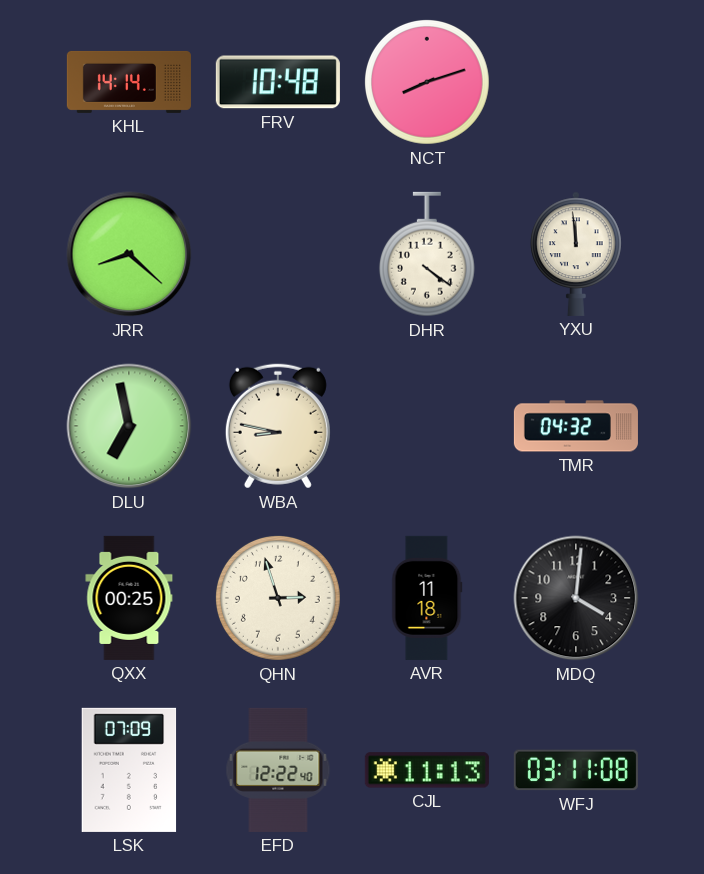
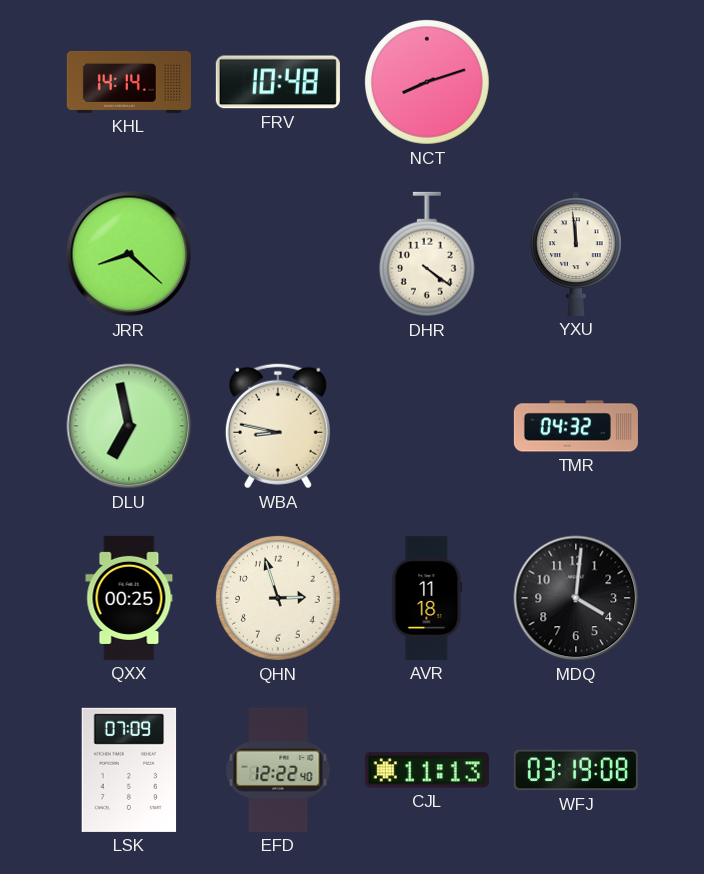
WFJ: 03:11 -> 03:19
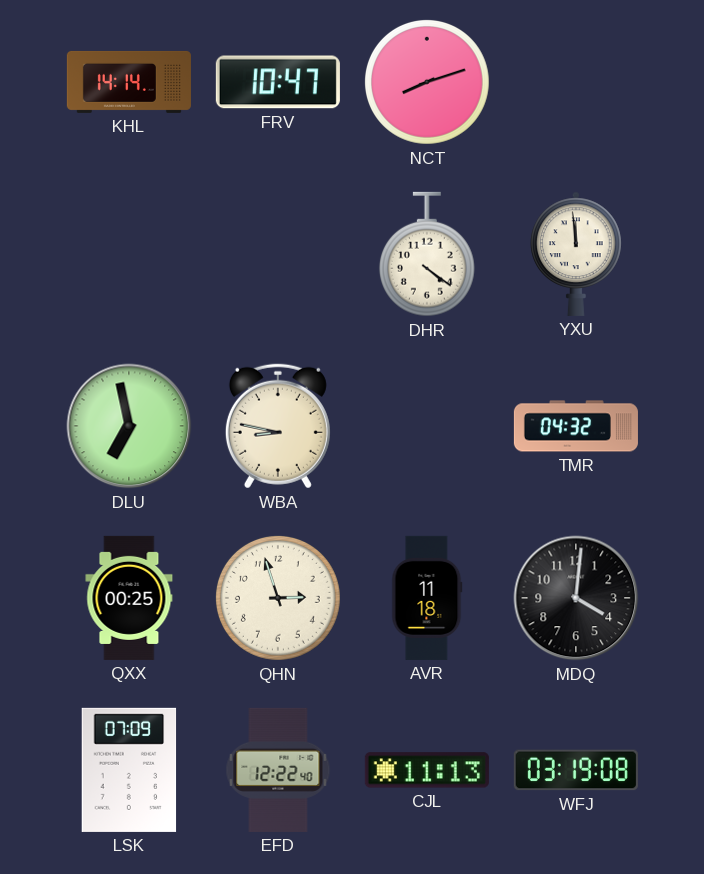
FRV: 10:48 -> 10:47
JRR: 8:22 -> none
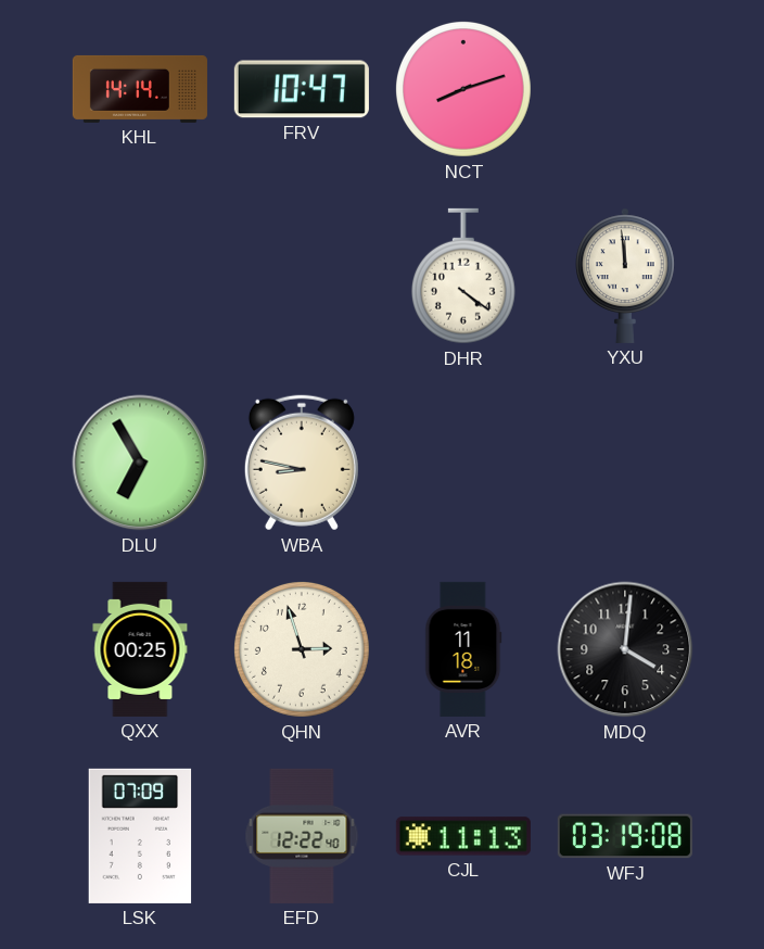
DLU: 6:58 -> 6:55
TMR: 04:32 -> none
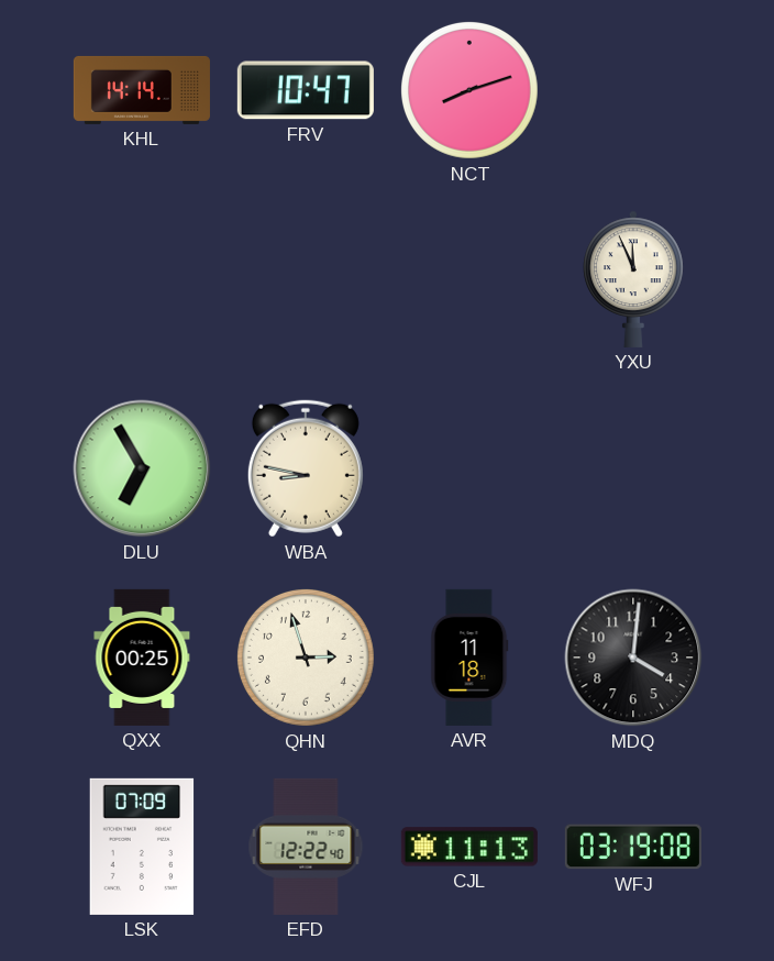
DHR: 4:21 -> none
YXU: 11:59 -> 11:56
